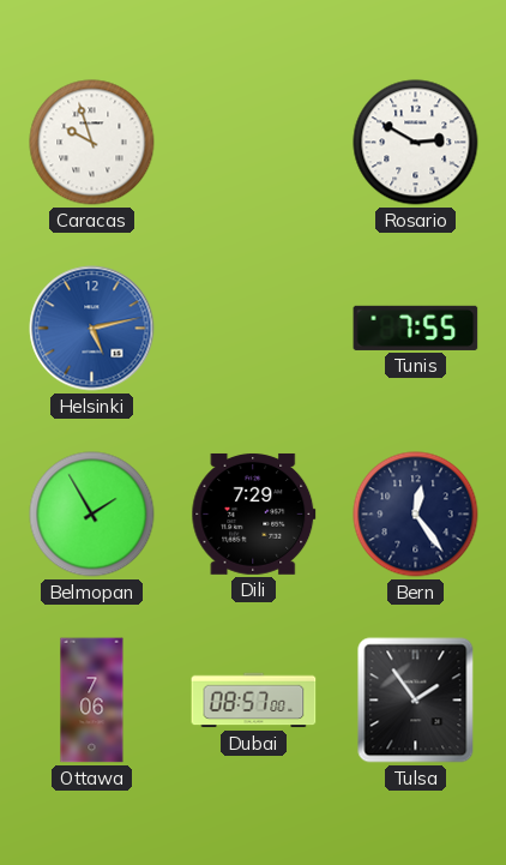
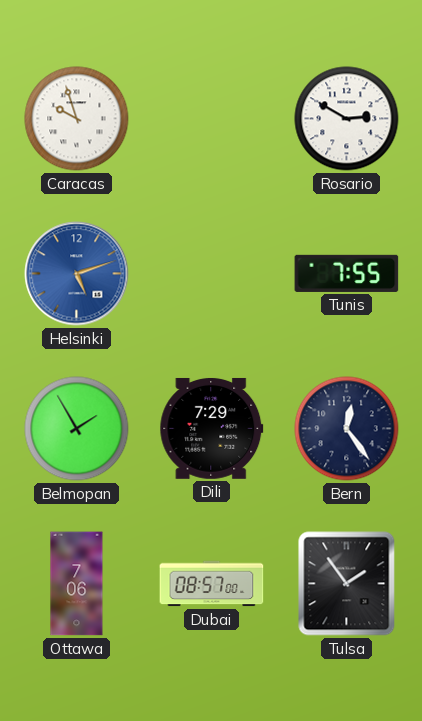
Helsinki: 5:13 -> 5:12
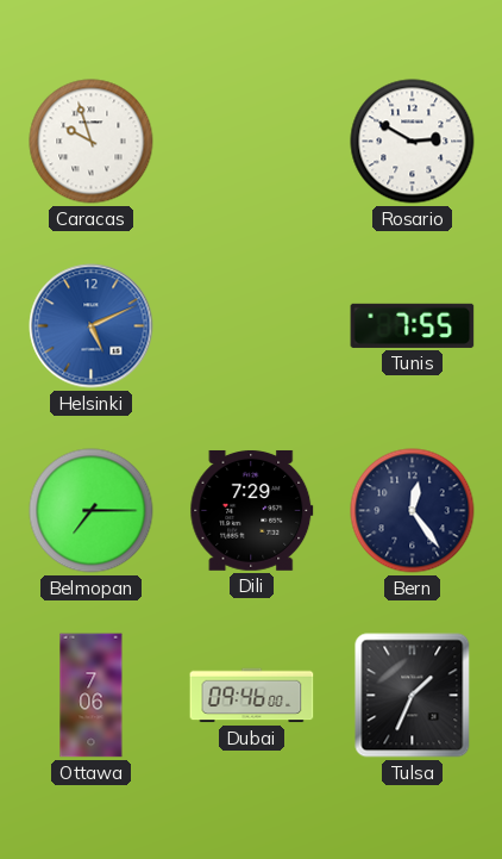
Helsinki: 5:12 -> 5:11
Belmopan: 1:55 -> 7:15
Dubai: 08:57 -> 09:46
Tulsa: 1:54 -> 1:34
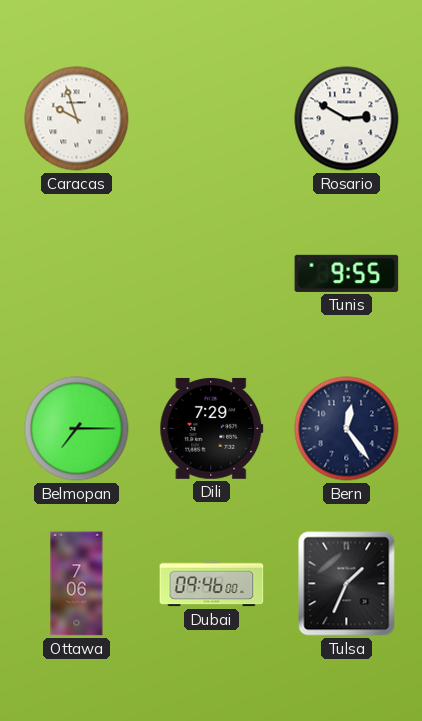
Helsinki: 5:11 -> none
Tunis: 7:55 -> 9:55
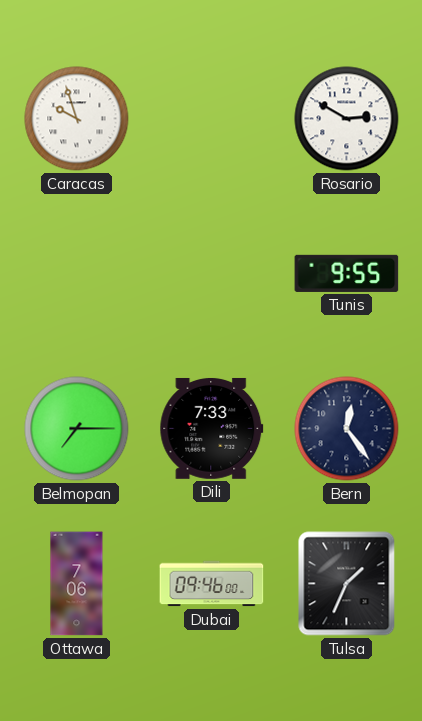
Dili: 7:29 -> 7:33
